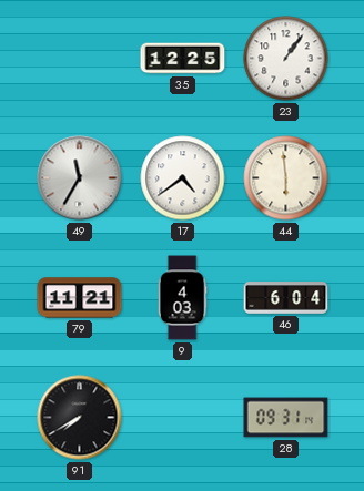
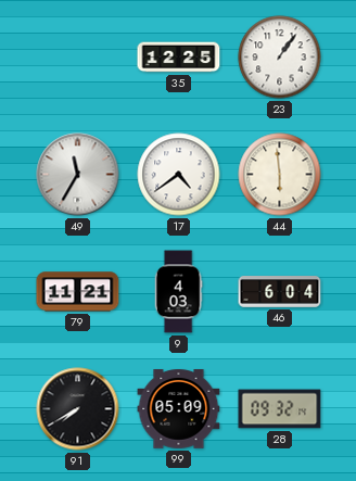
99: none -> 05:09
28: 09:31 -> 09:32
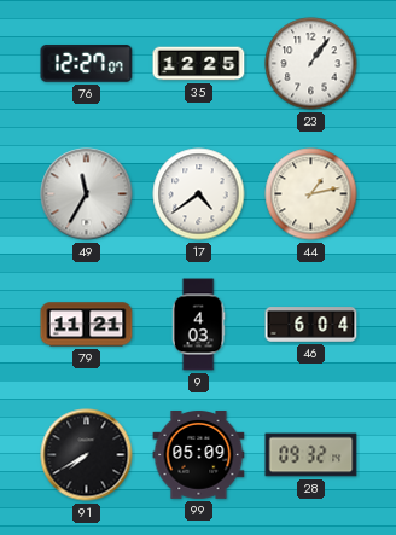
76: none -> 12:27
44: 5:59 -> 1:13
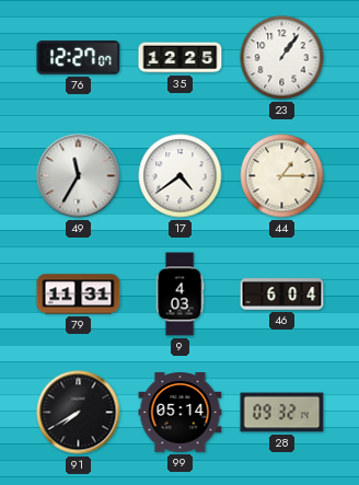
44: 1:13 -> 1:15
79: 11:21 -> 11:31
99: 05:09 -> 05:14
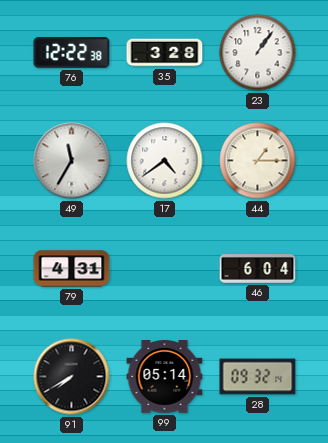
76: 12:27 -> 12:22
35: 12:25 -> 3:28
79: 11:31 -> 4:31
9: 4:03 -> none
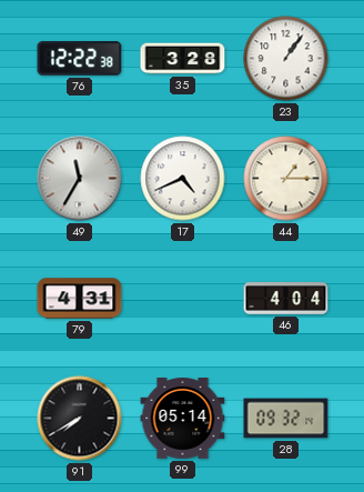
17: 4:39 -> 4:41
46: 6:04 -> 4:04
